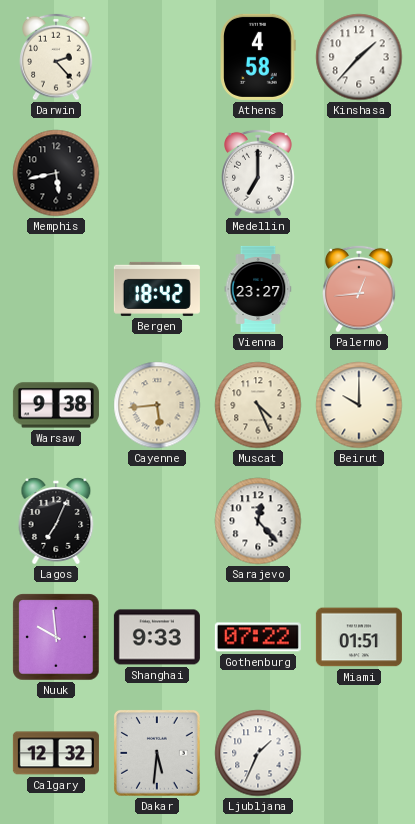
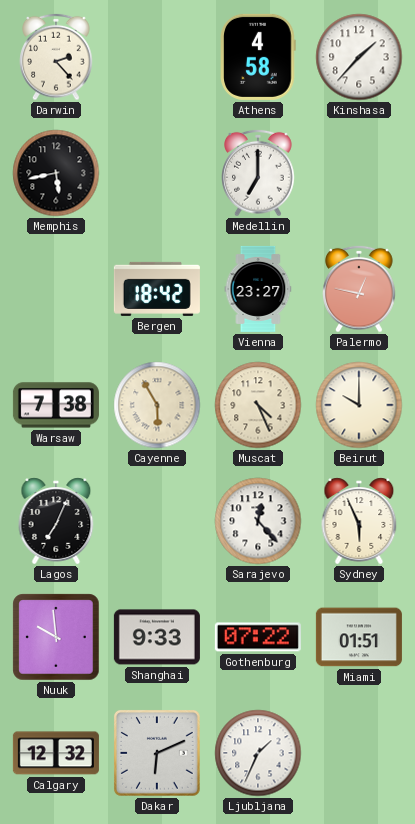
Palermo: 12:44 -> 12:47
Warsaw: 9:38 -> 7:38
Cayenne: 5:44 -> 5:55
Sydney: none -> 5:56
Dakar: 5:31 -> 6:11
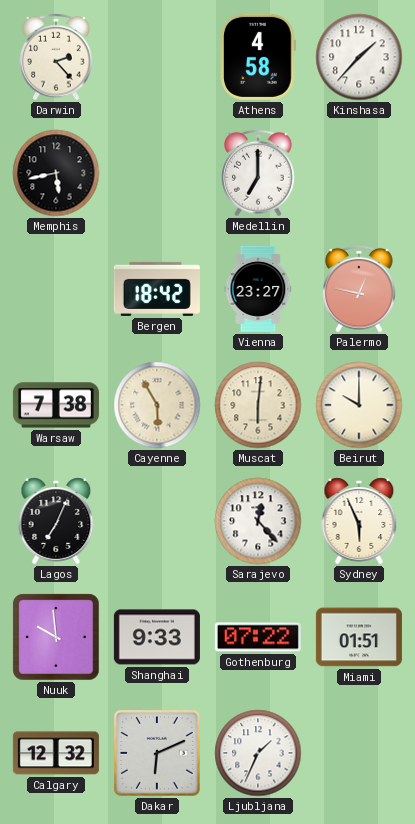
Muscat: 4:26 -> 6:01
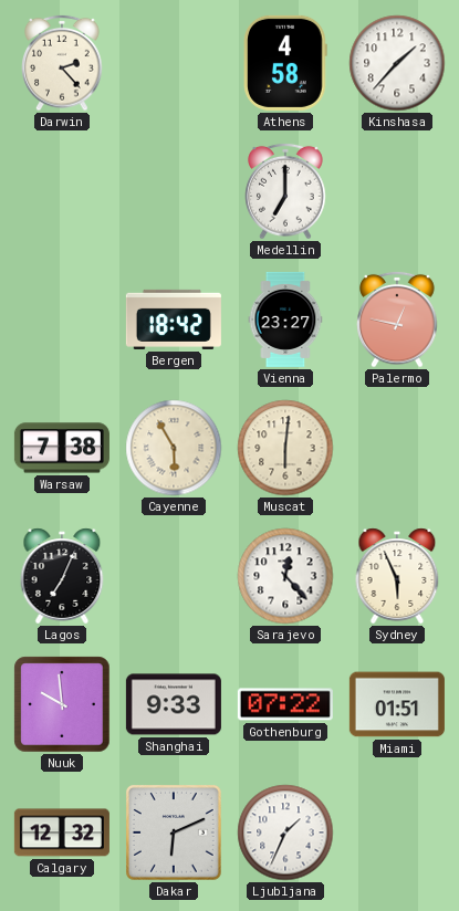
Memphis: 5:43 -> none
Beirut: 10:00 -> none
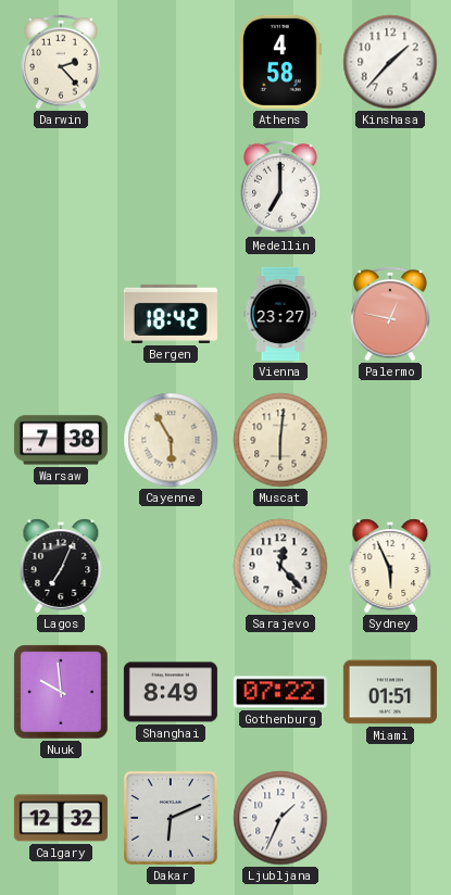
Shanghai: 9:33 -> 8:49
